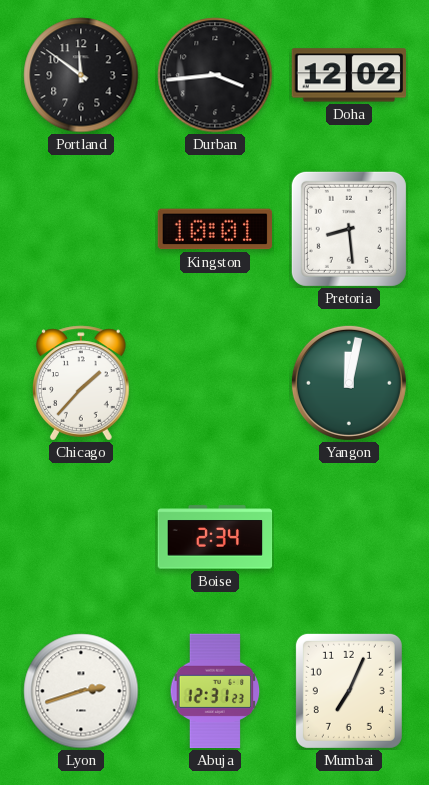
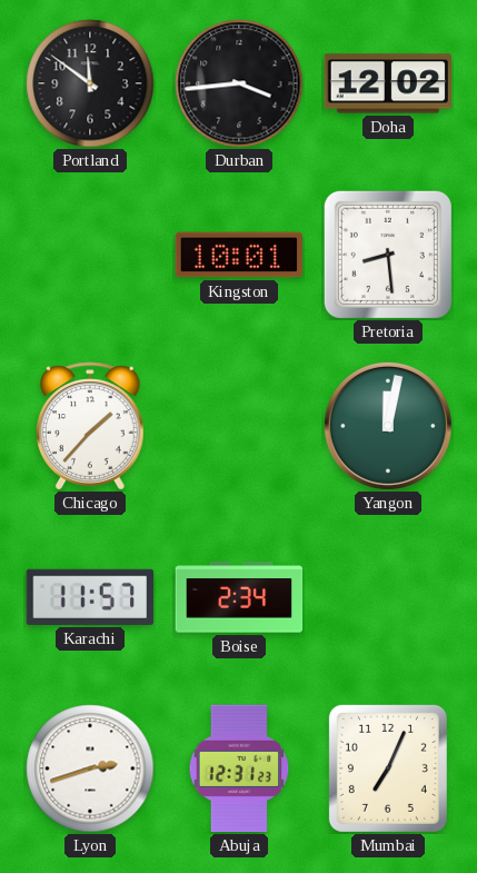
Karachi: none -> 11:57
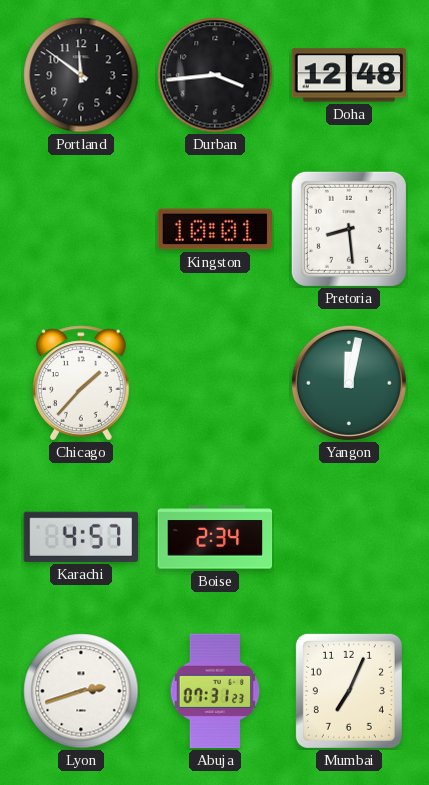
Doha: 12:02 -> 12:48
Karachi: 11:57 -> 4:57
Abuja: 12:31 -> 07:31
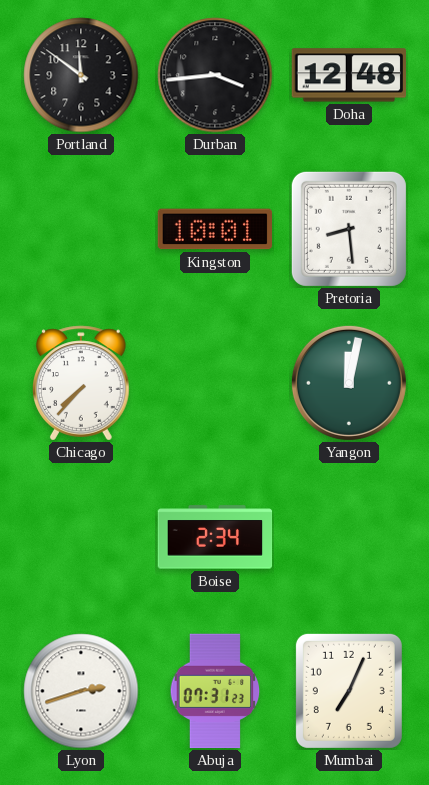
Chicago: 1:37 -> 7:37
Karachi: 4:57 -> none
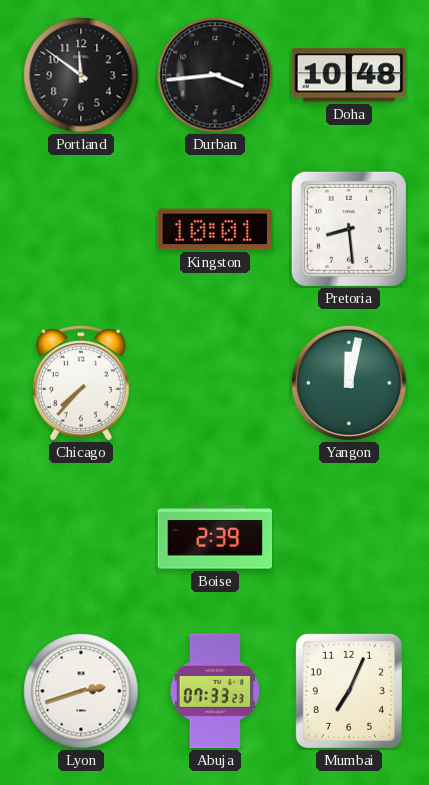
Doha: 12:48 -> 10:48
Boise: 2:34 -> 2:39
Abuja: 07:31 -> 07:33
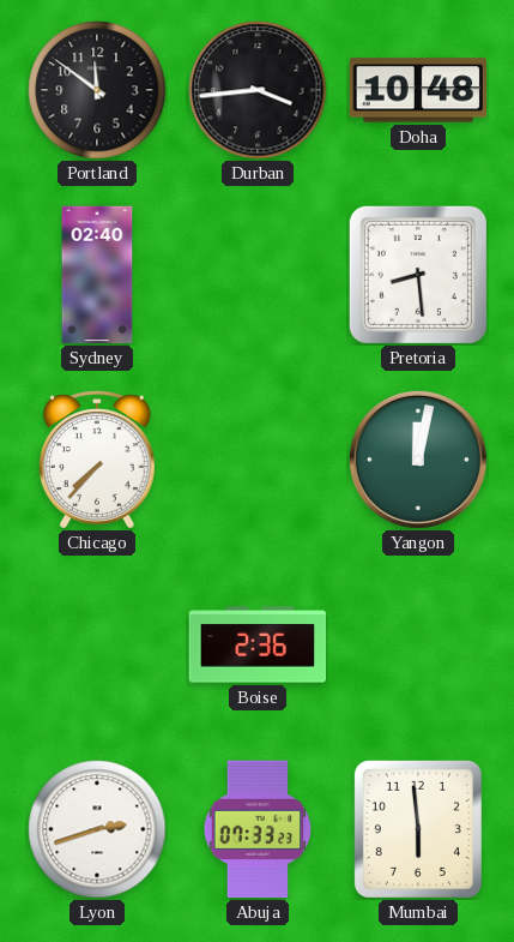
Sydney: none -> 02:40
Kingston: 10:01 -> none
Boise: 2:39 -> 2:36
Mumbai: 7:04 -> 5:59
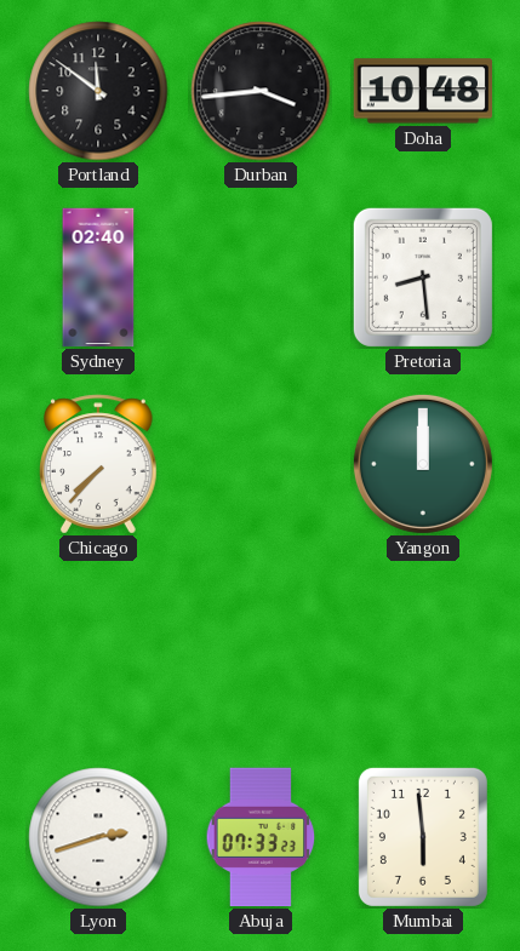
Yangon: 12:02 -> 12:00
Boise: 2:36 -> none
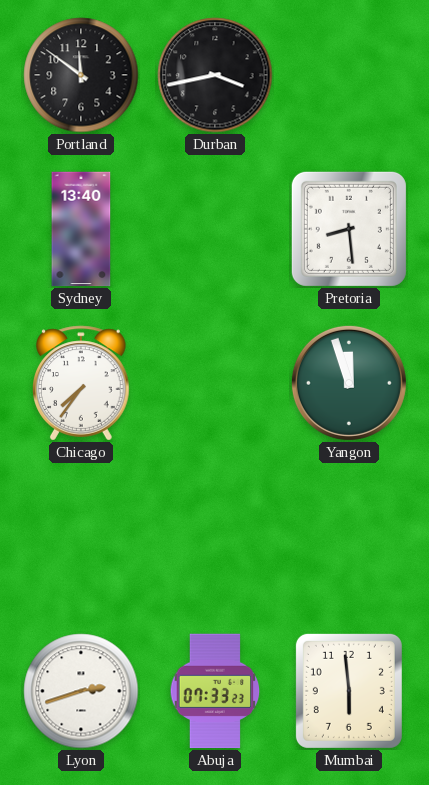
Durban: 3:44 -> 3:43
Doha: 10:48 -> none
Sydney: 02:40 -> 13:40
Chicago: 7:37 -> 7:36
Yangon: 12:00 -> 11:57
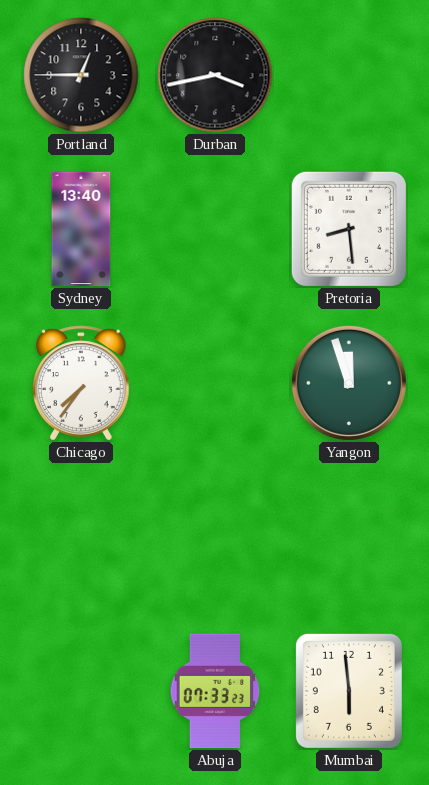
Portland: 11:51 -> 12:45
Lyon: 2:42 -> none
